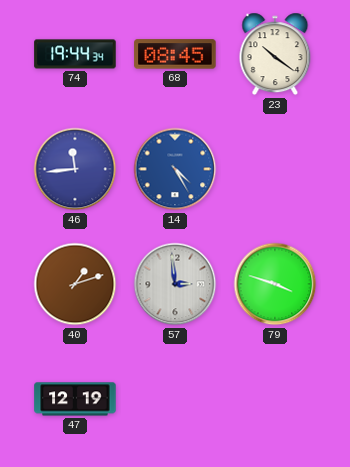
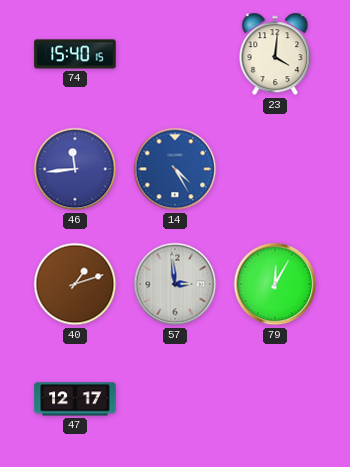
74: 19:44 -> 15:40
68: 08:45 -> none
23: 10:21 -> 4:01
79: 3:48 -> 12:05
47: 12:19 -> 12:17
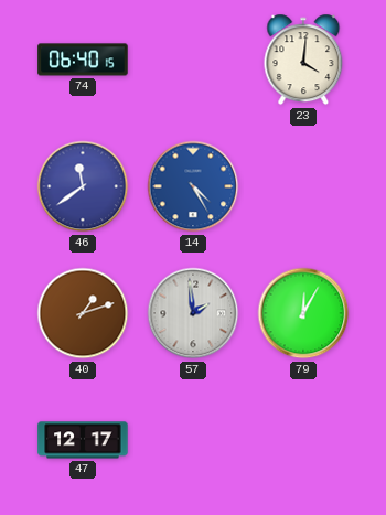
74: 15:40 -> 06:40
46: 11:44 -> 11:39
57: 2:59 -> 1:59
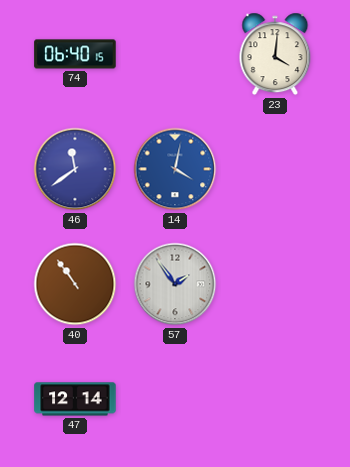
14: 4:25 -> 4:02
40: 1:12 -> 10:54
57: 1:59 -> 1:54
79: 12:05 -> none
47: 12:17 -> 12:14
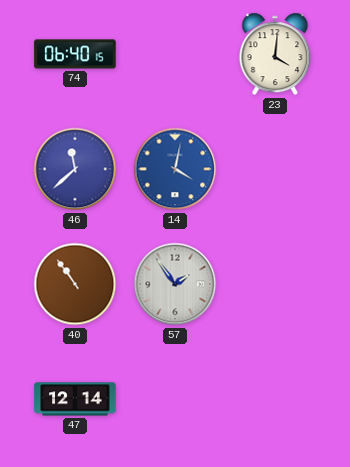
46: 11:39 -> 11:38
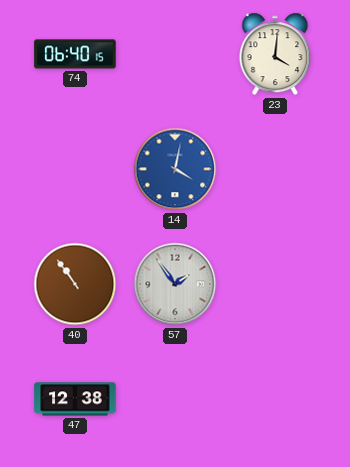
46: 11:38 -> none
47: 12:14 -> 12:38
